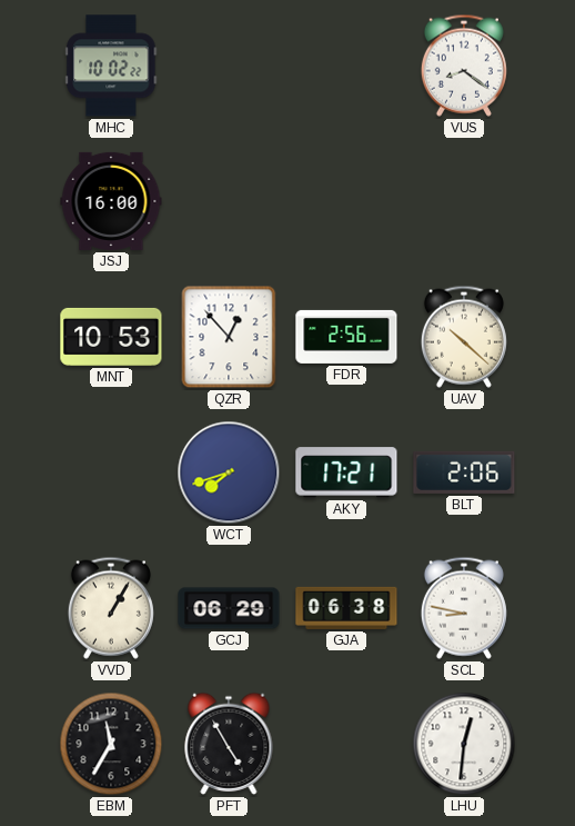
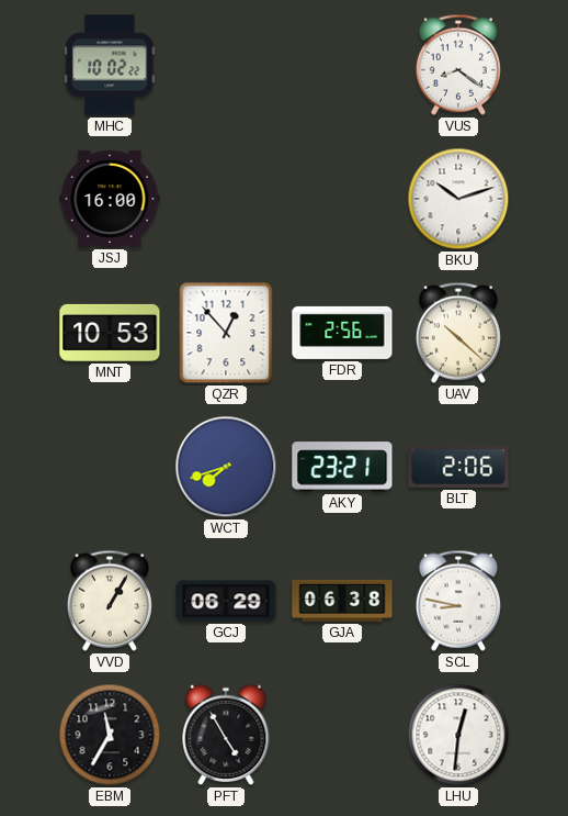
BKU: none -> 10:12
AKY: 17:21 -> 23:21
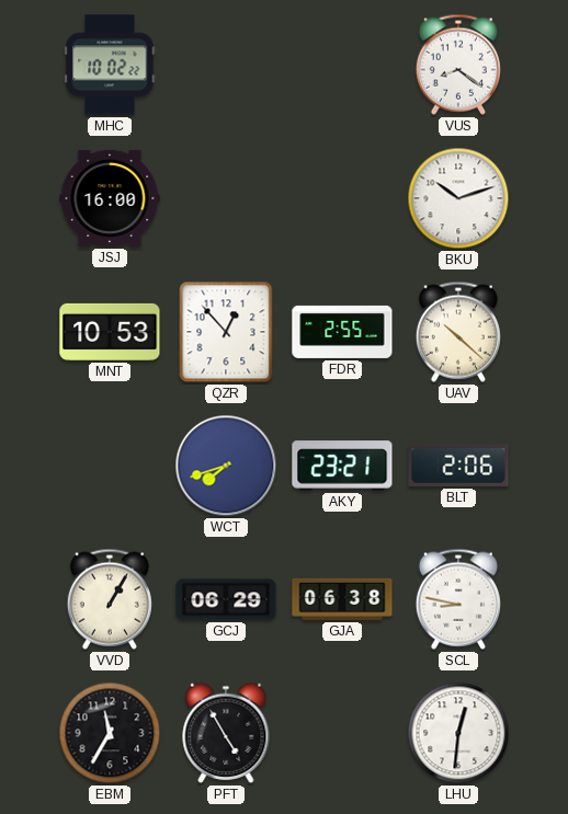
FDR: 2:56 -> 2:55
